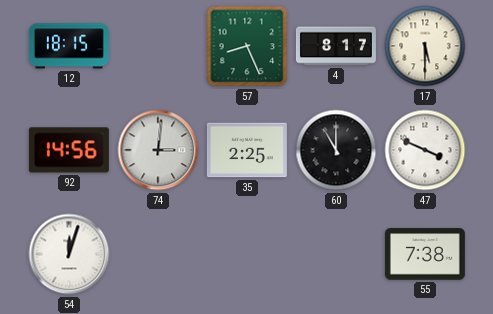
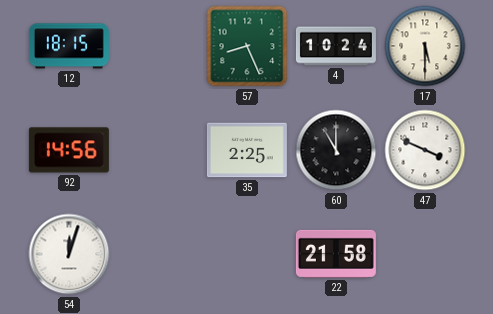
4: 8:17 -> 10:24
74: 3:01 -> none
22: none -> 21:58
55: 7:38 -> none
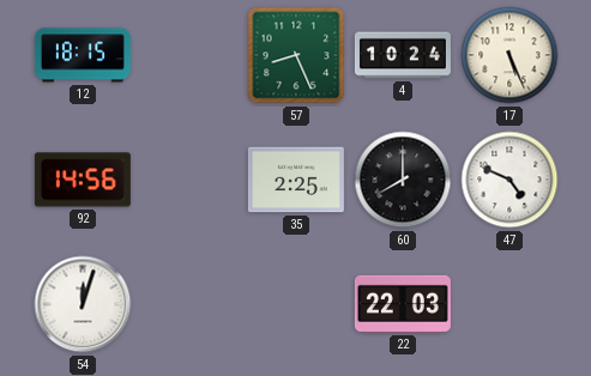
17: 5:30 -> 5:26
60: 11:00 -> 8:00
47: 3:49 -> 4:49
22: 21:58 -> 22:03
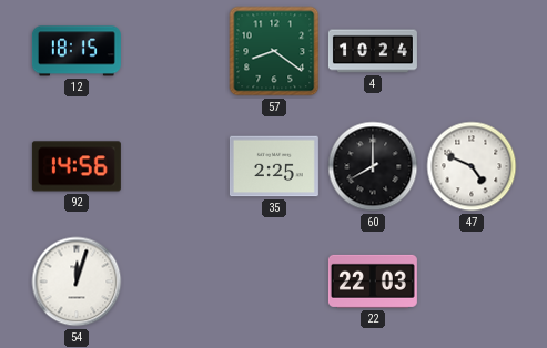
57: 8:26 -> 8:21
17: 5:26 -> none
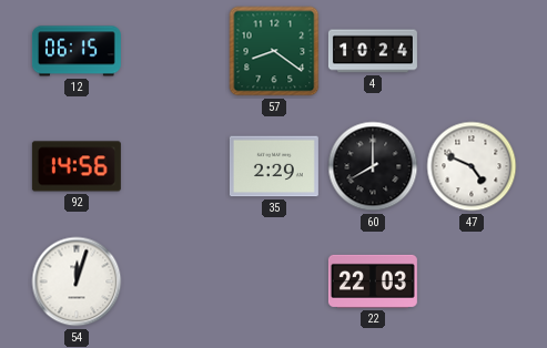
12: 18:15 -> 06:15
35: 2:25 -> 2:29
